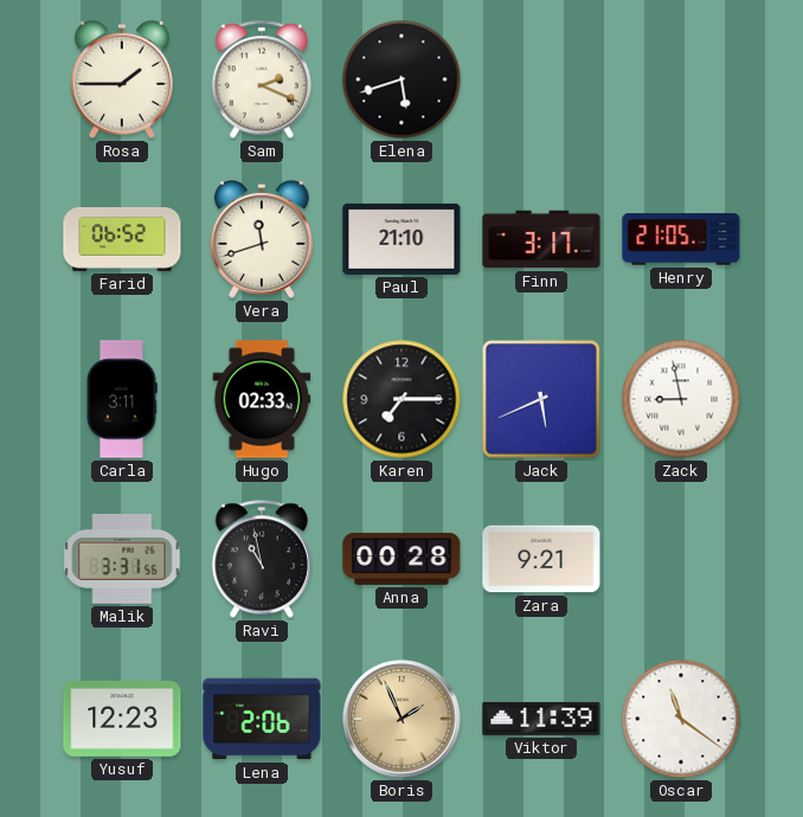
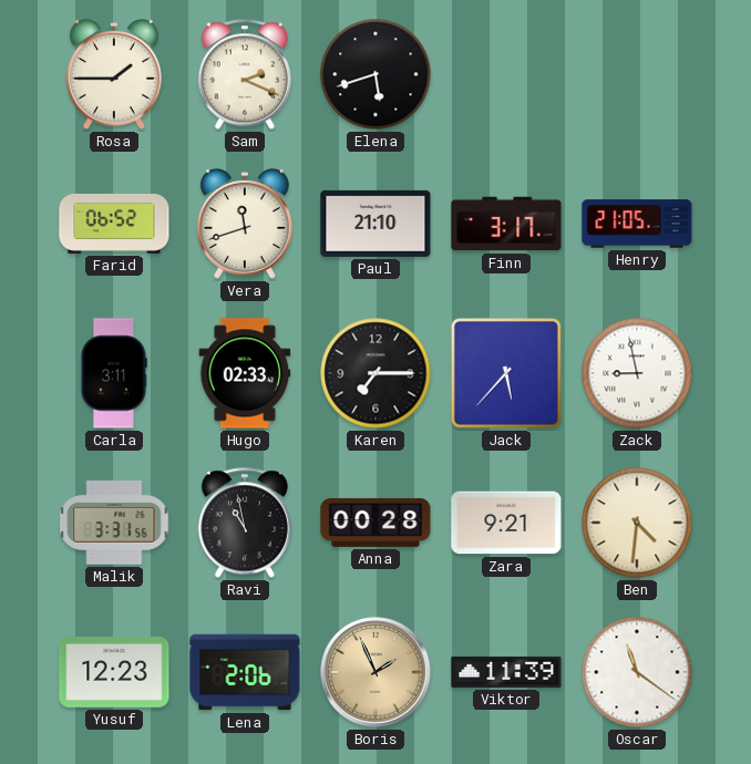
Jack: 5:41 -> 5:37
Ben: none -> 4:31
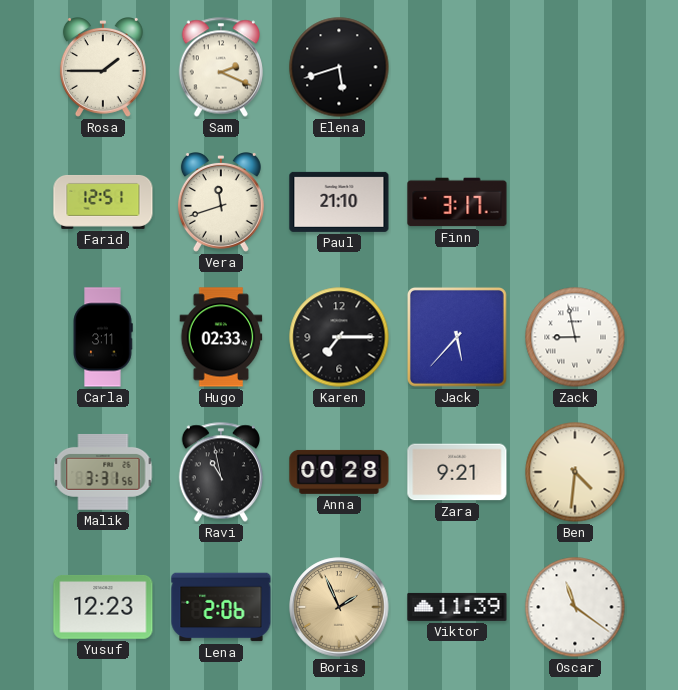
Farid: 06:52 -> 12:51
Henry: 21:05 -> none
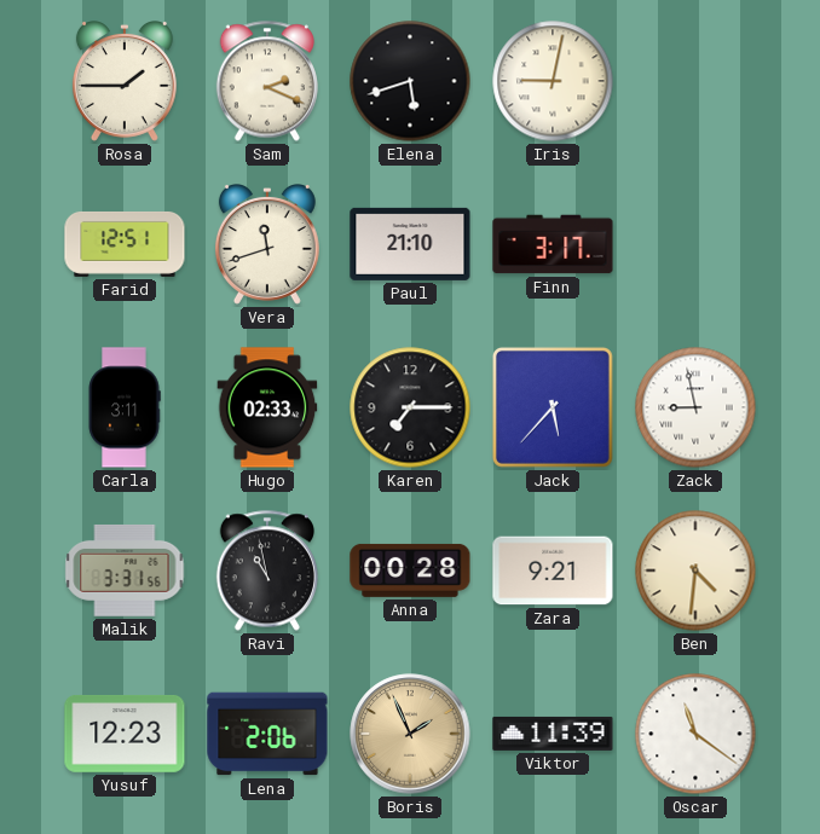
Iris: none -> 9:02
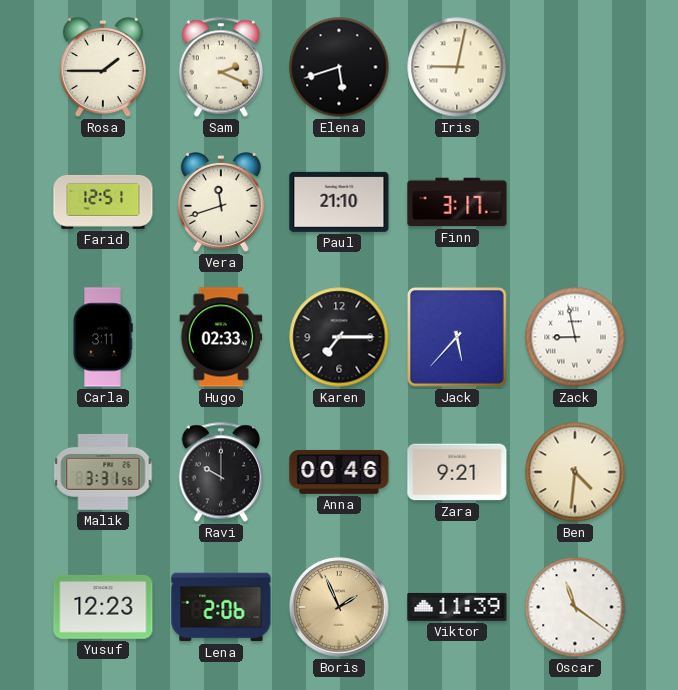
Ravi: 10:58 -> 10:00
Anna: 00:28 -> 00:46
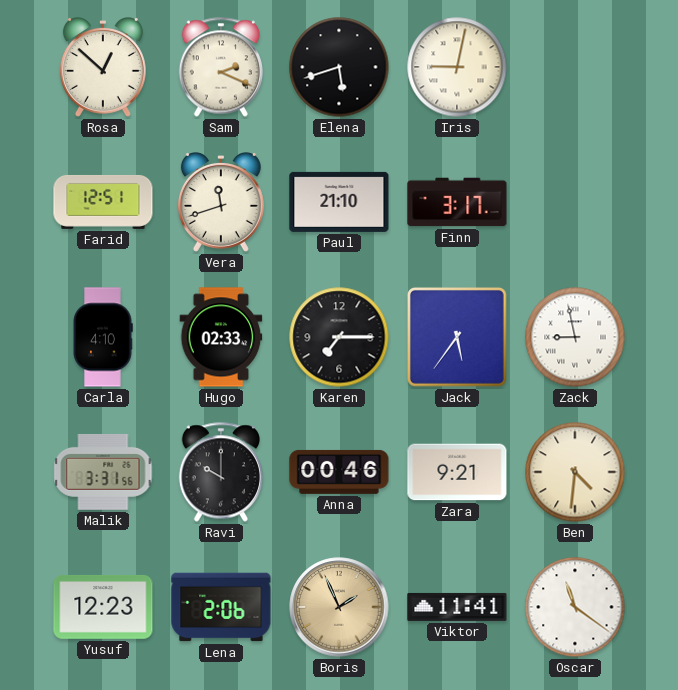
Rosa: 1:45 -> 12:52
Carla: 3:11 -> 4:10
Jack: 5:37 -> 5:36
Viktor: 11:39 -> 11:41
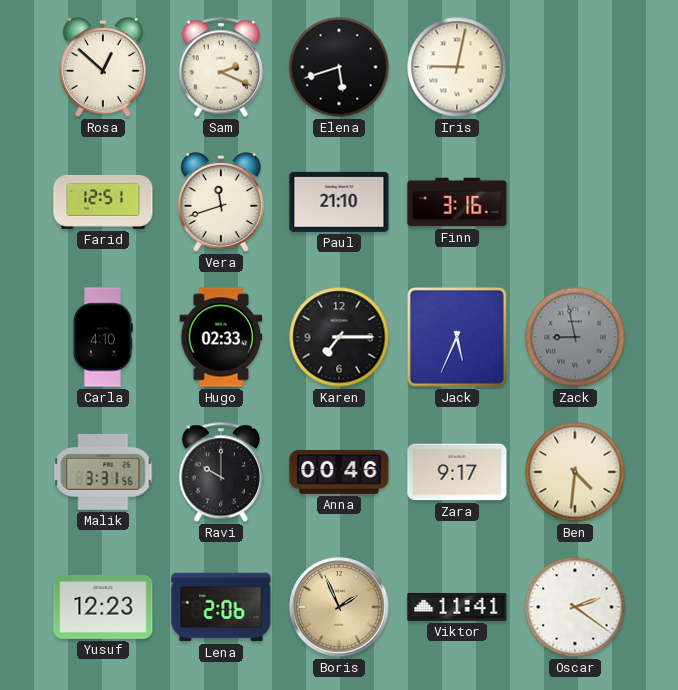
Finn: 3:17 -> 3:16
Jack: 5:36 -> 5:34
Zack dial: white -> grey
Zara: 9:21 -> 9:17
Oscar: 11:21 -> 2:21
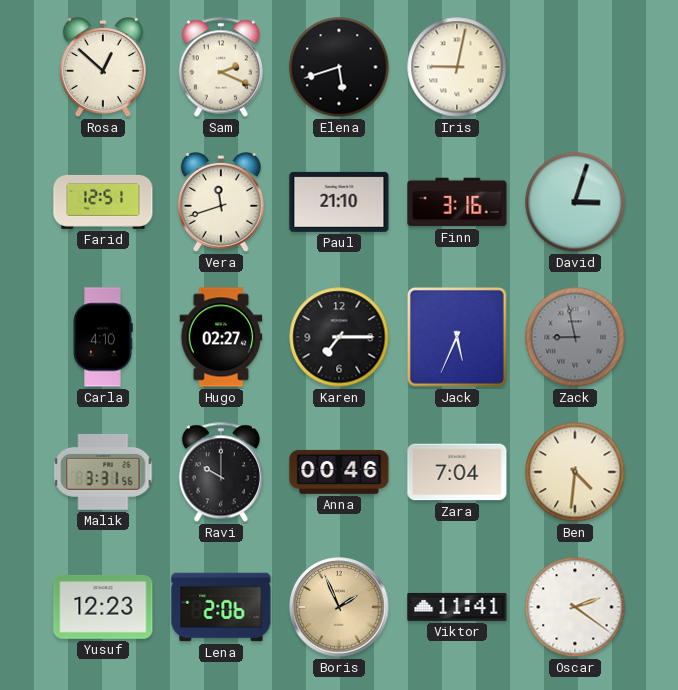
David: none -> 3:03
Hugo: 02:33 -> 02:27
Zara: 9:17 -> 7:04
